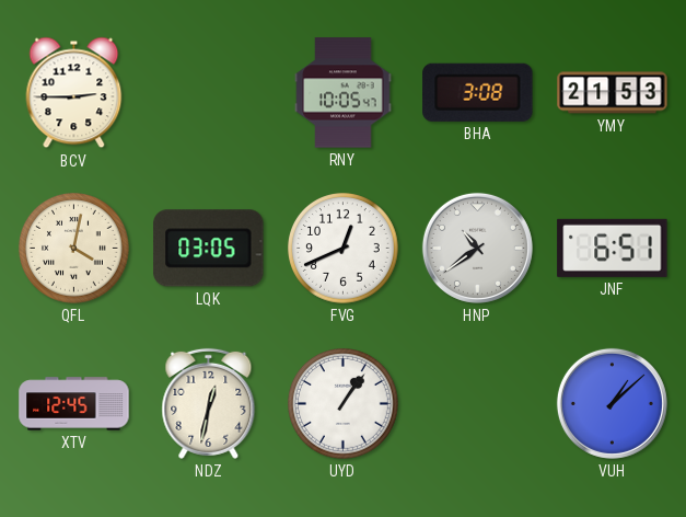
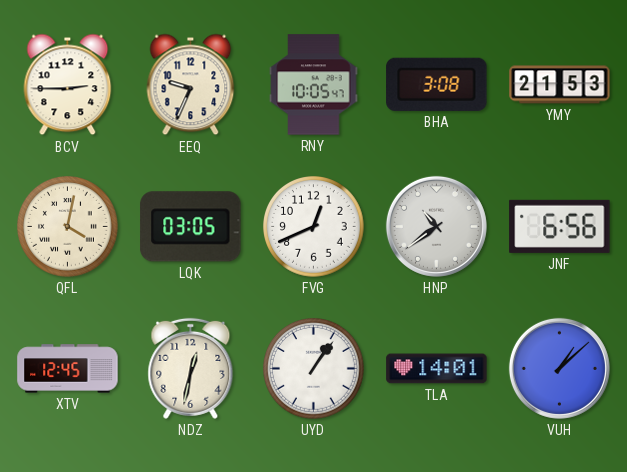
EEQ: none -> 9:34
JNF: 6:51 -> 6:56
TLA: none -> 14:01
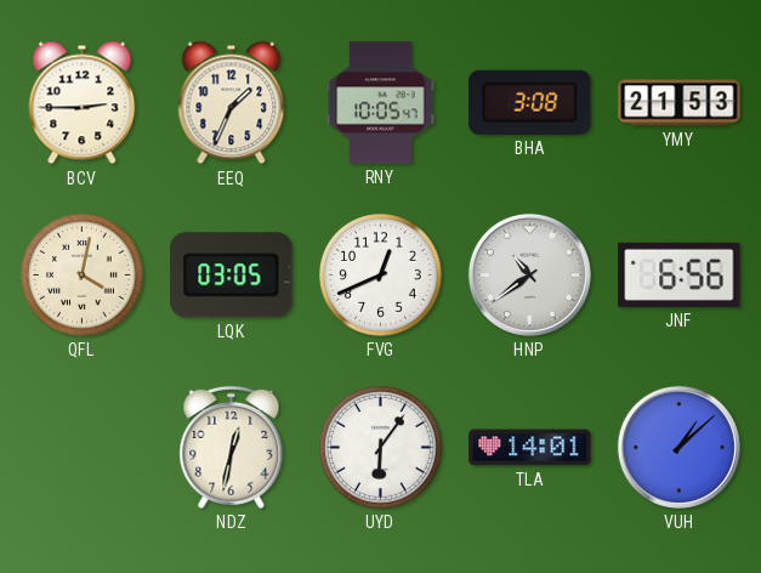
EEQ: 9:34 -> 1:34
XTV: 12:45 -> none
UYD: 1:06 -> 6:06
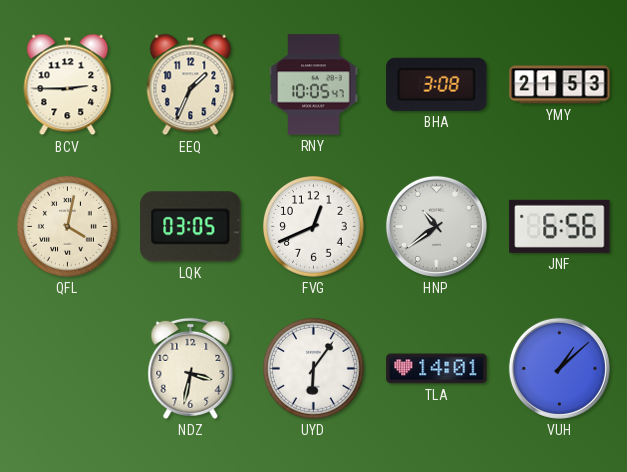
NDZ: 12:32 -> 3:32
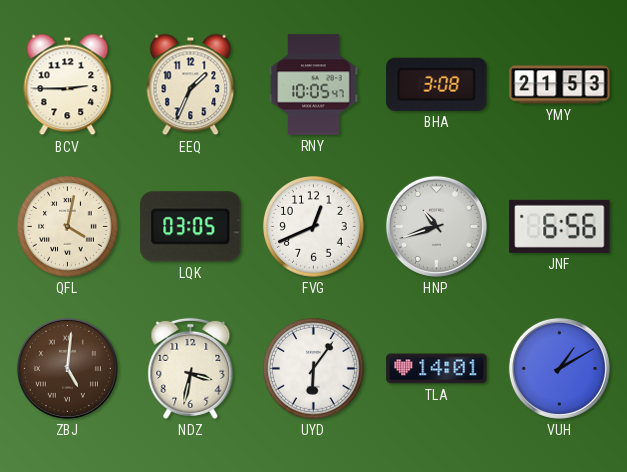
HNP: 10:39 -> 10:42
ZBJ: none -> 5:01
VUH: 1:08 -> 1:10
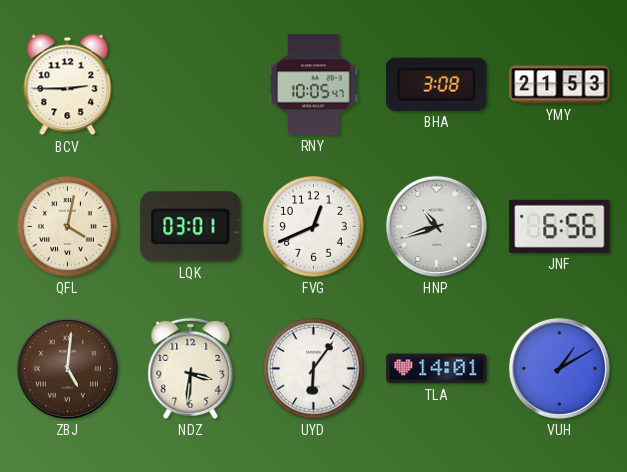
EEQ: 1:34 -> none
LQK: 03:05 -> 03:01
NDZ: 3:32 -> 3:31
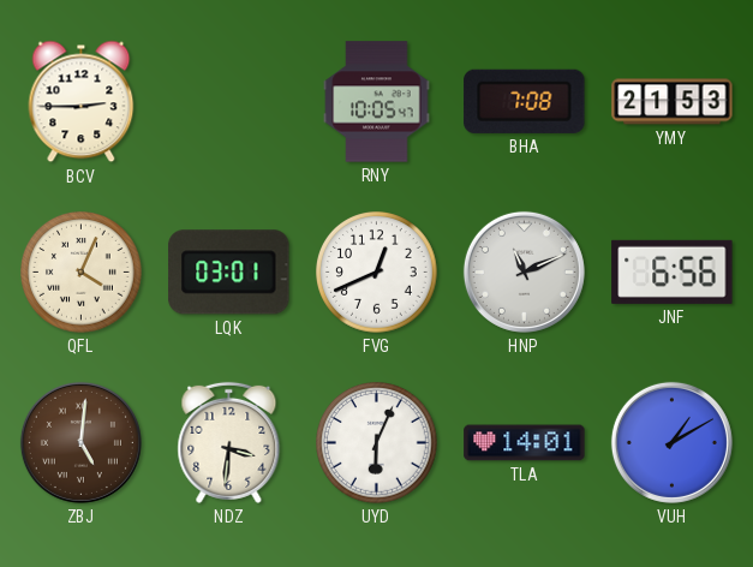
BHA: 3:08 -> 7:08
QFL: 4:02 -> 4:04
HNP: 10:42 -> 11:11
UYD: 6:06 -> 6:04
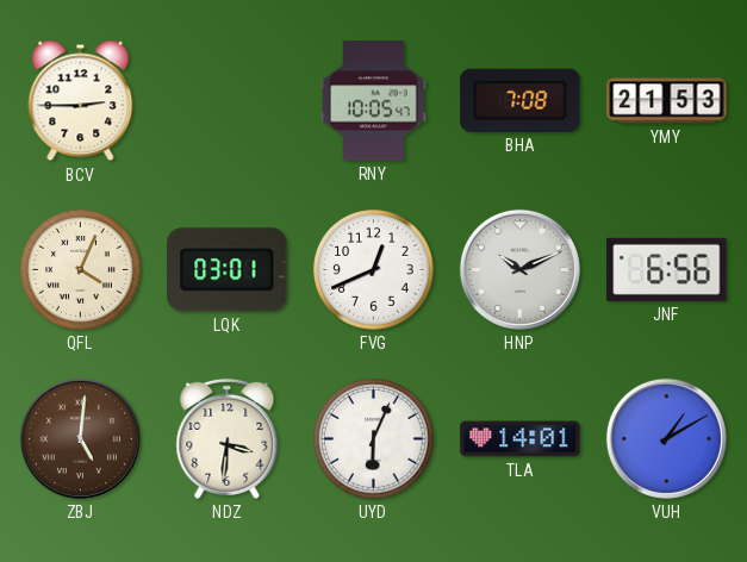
HNP: 11:11 -> 10:11
